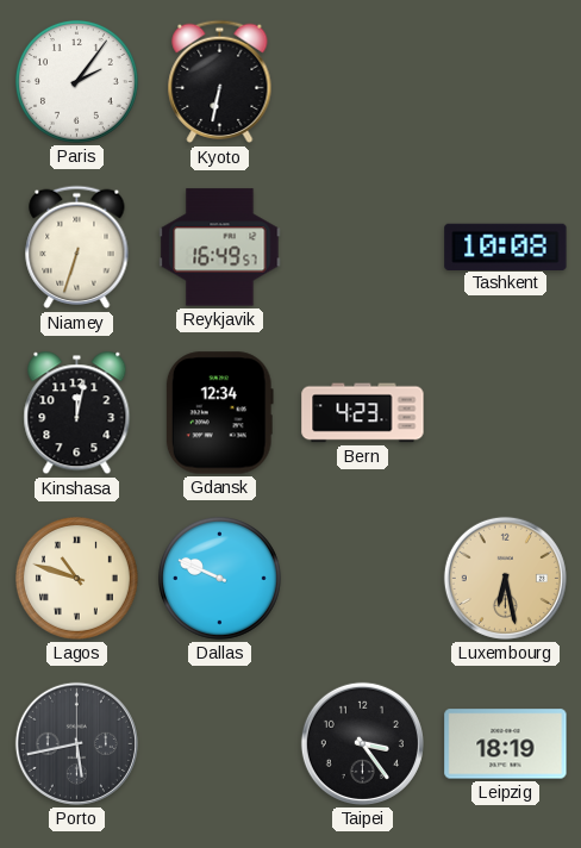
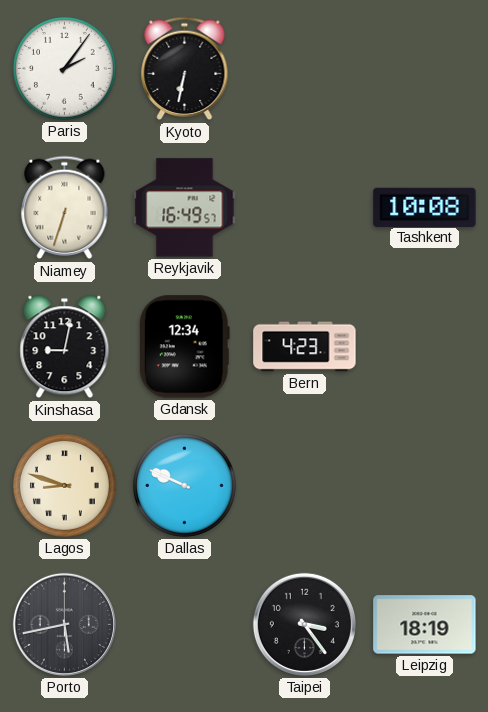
Kinshasa: 12:02 -> 9:02
Lagos: 10:48 -> 8:48
Luxembourg: 6:28 -> none
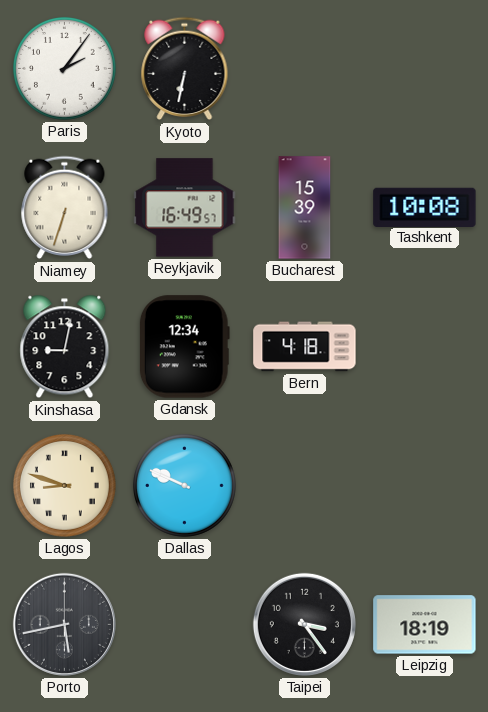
Bucharest: none -> 15:39
Bern: 4:23 -> 4:18
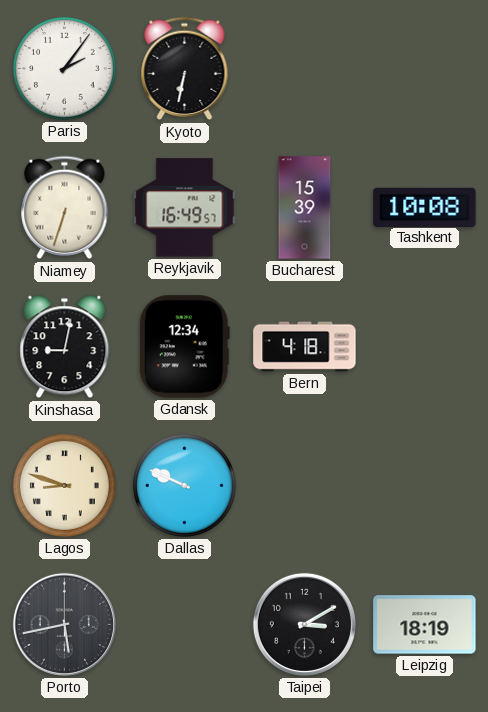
Taipei: 3:24 -> 3:10
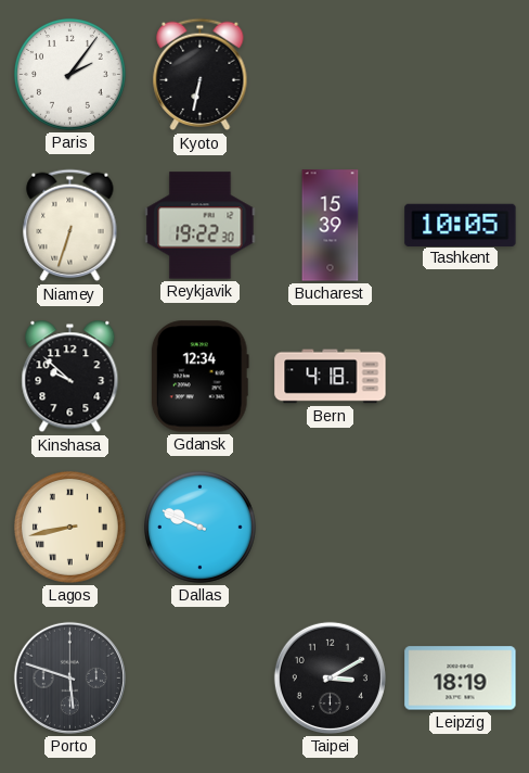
Reykjavik: 16:49 -> 19:22
Tashkent: 10:08 -> 10:05
Kinshasa: 9:02 -> 9:52
Lagos: 8:48 -> 8:43
Porto: 5:43 -> 5:48
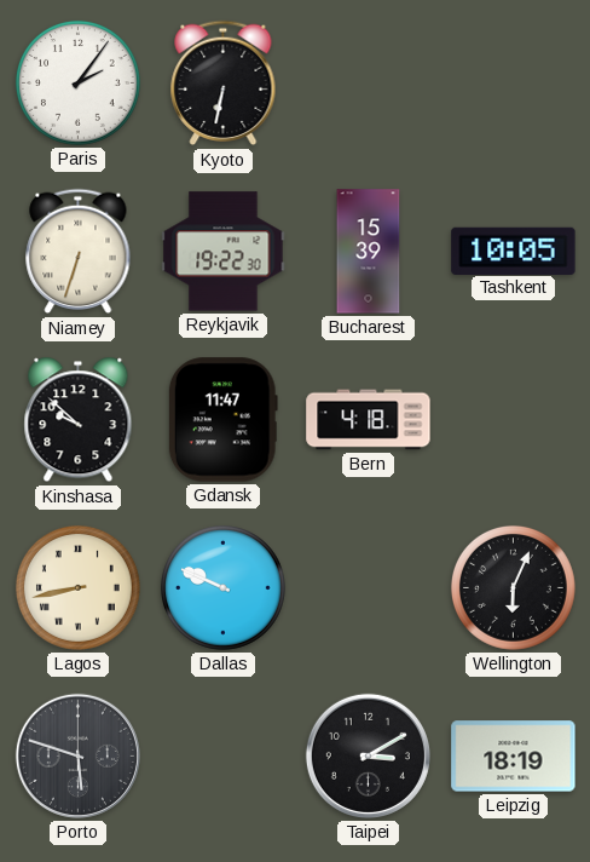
Gdansk: 12:34 -> 11:47
Wellington: none -> 6:04
